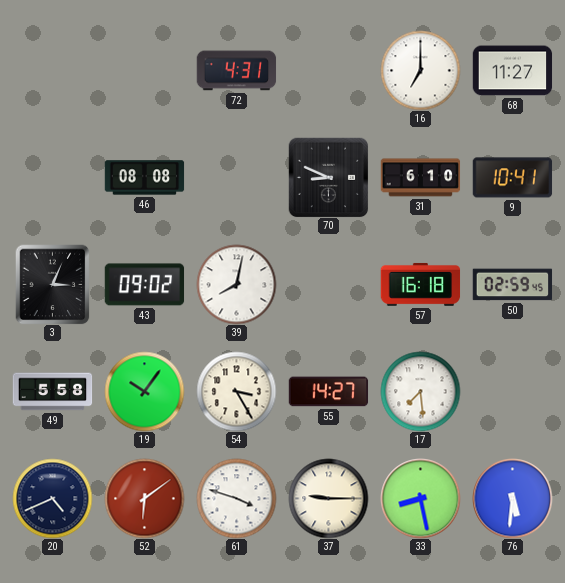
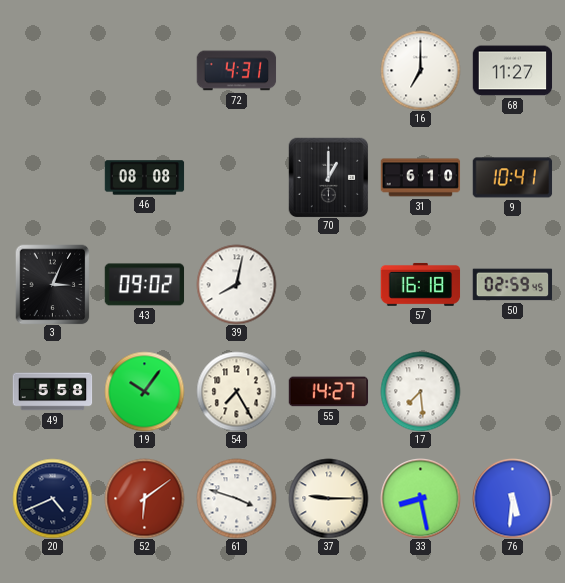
70: 8:49 -> 1:00
54: 3:25 -> 7:25
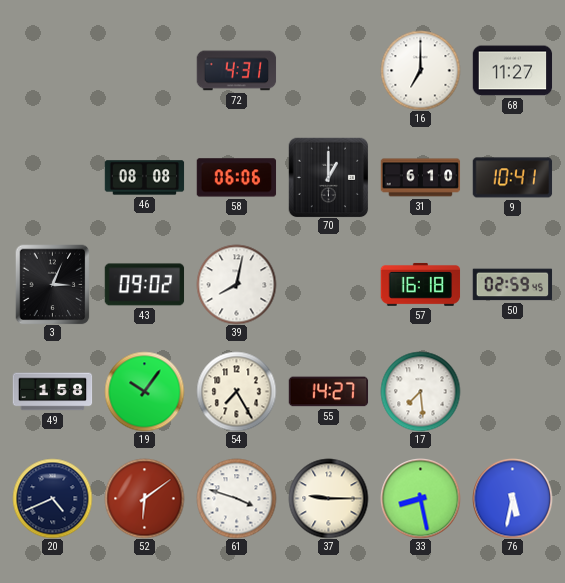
58: none -> 06:06
49: 5:58 -> 1:58
76: 5:31 -> 5:32
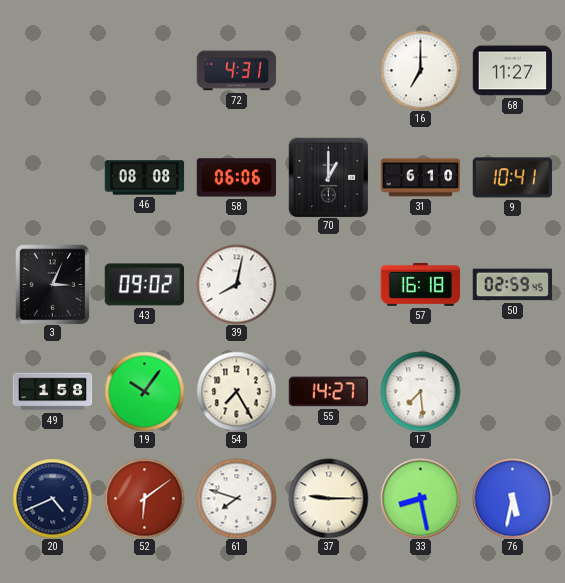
61: 3:48 -> 7:48
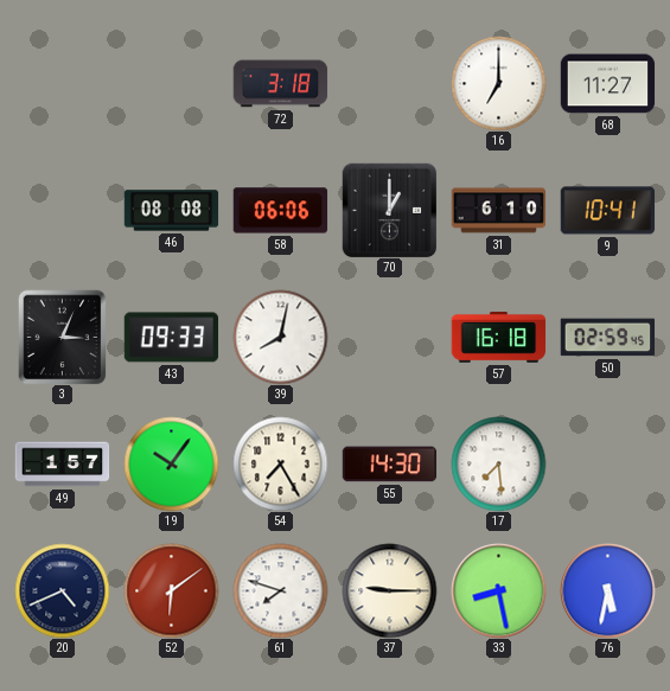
72: 4:31 -> 3:18
43: 09:02 -> 09:33
49: 1:58 -> 1:57
55: 14:27 -> 14:30
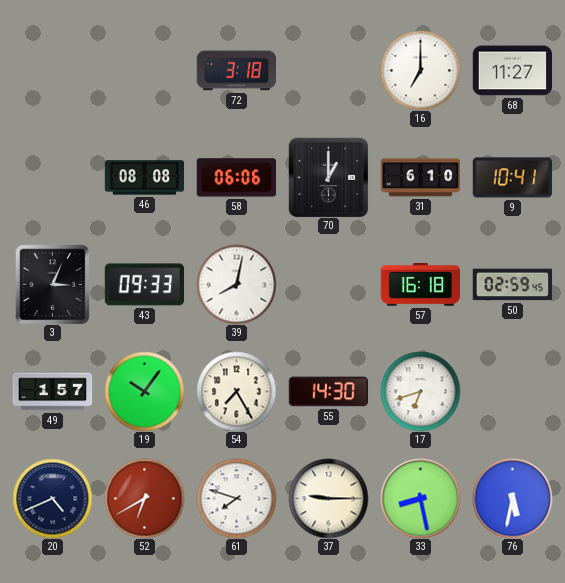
17: 7:29 -> 6:42
52: 6:09 -> 6:40
